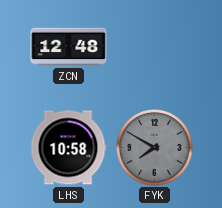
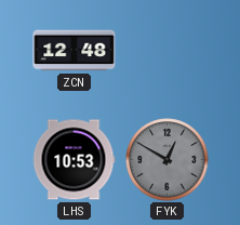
LHS: 10:58 -> 10:53
FYK: 7:50 -> 12:50
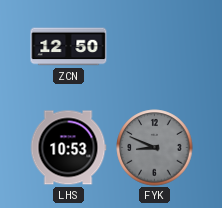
ZCN: 12:48 -> 12:50
FYK: 12:50 -> 8:49
